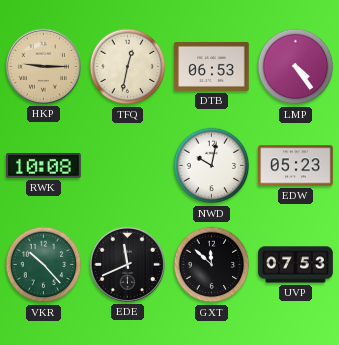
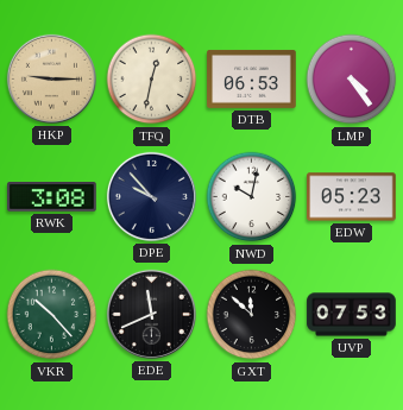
RWK: 10:08 -> 3:08
DPE: none -> 9:53
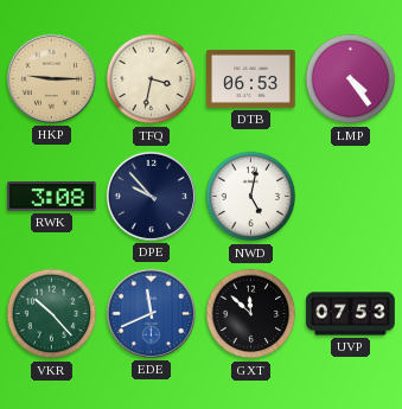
TFQ: 12:32 -> 3:32
NWD: 10:02 -> 5:02
EDW: 05:23 -> none
EDE dial: black -> blue
